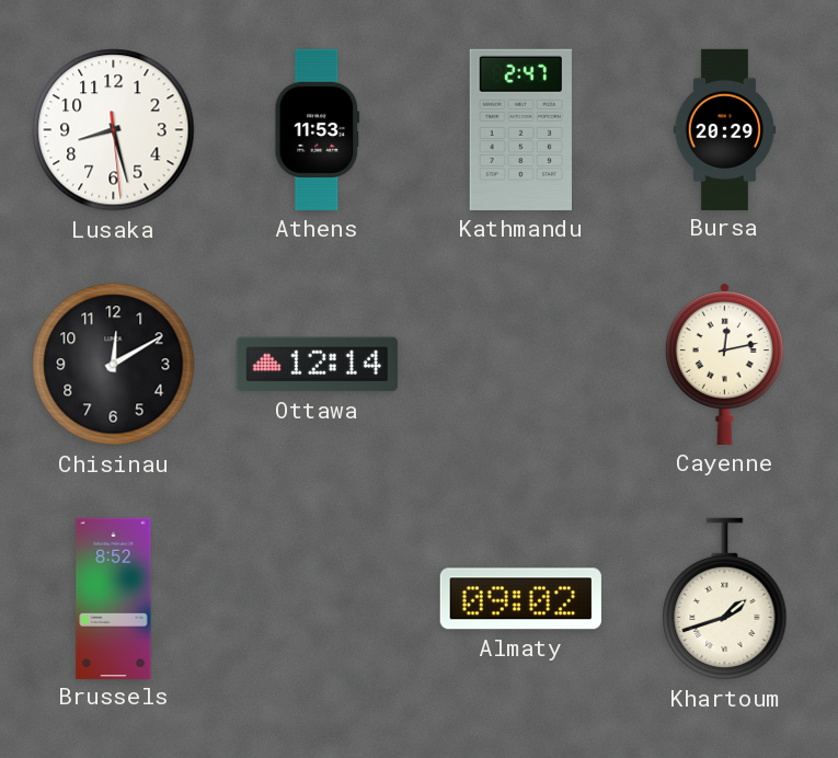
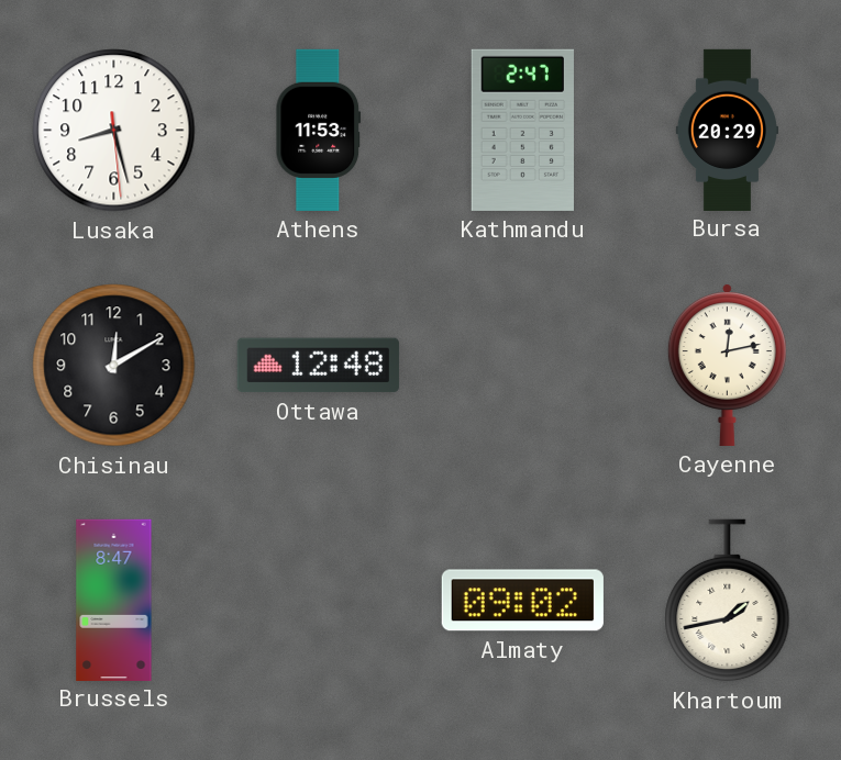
Ottawa: 12:14 -> 12:48
Brussels: 8:52 -> 8:47
Khartoum: 1:42 -> 1:43
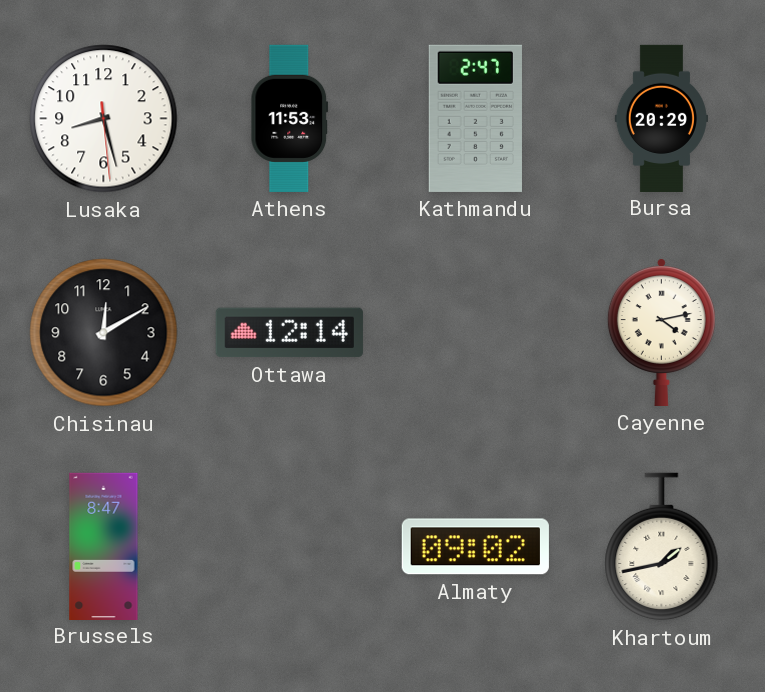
Ottawa: 12:48 -> 12:14
Cayenne: 12:13 -> 4:13
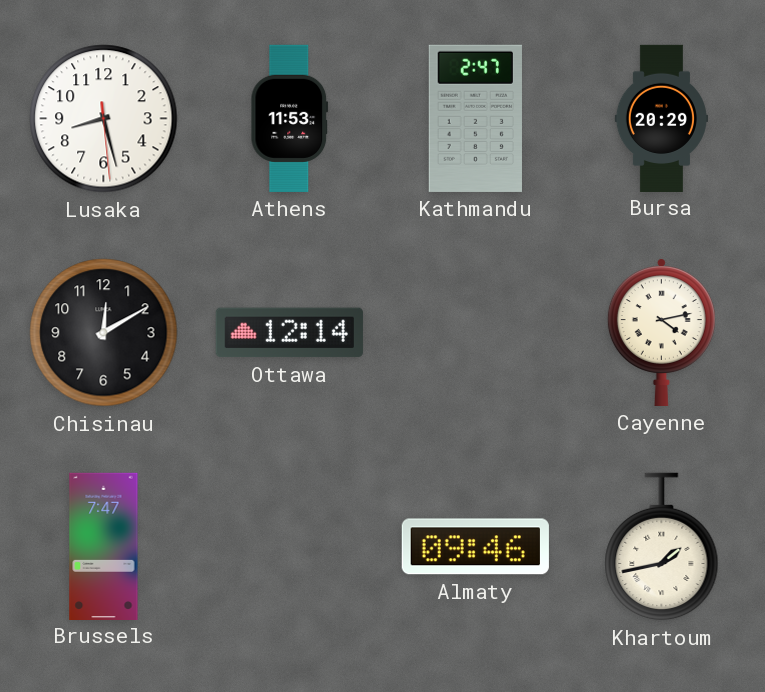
Brussels: 8:47 -> 7:47
Almaty: 09:02 -> 09:46
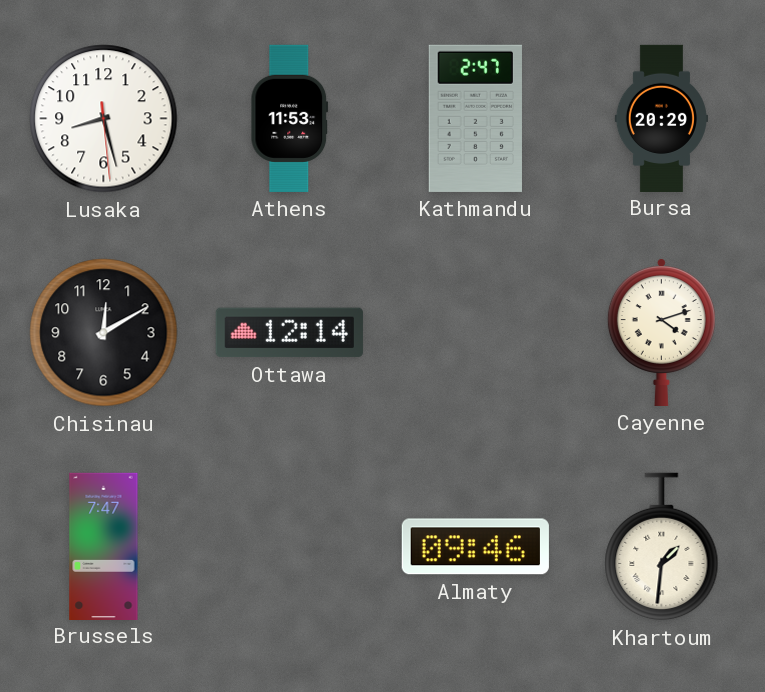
Cayenne: 4:13 -> 4:12
Khartoum: 1:43 -> 1:31
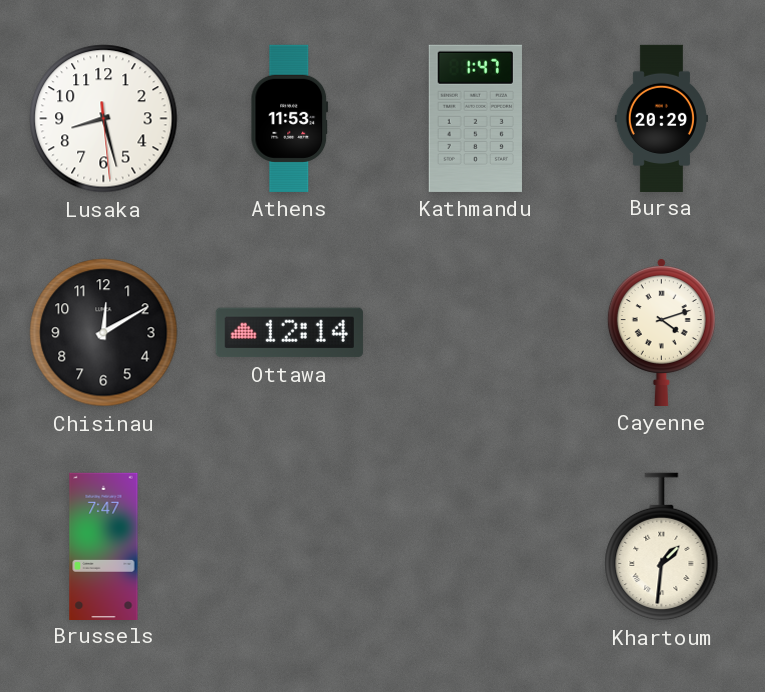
Kathmandu: 2:47 -> 1:47
Almaty: 09:46 -> none
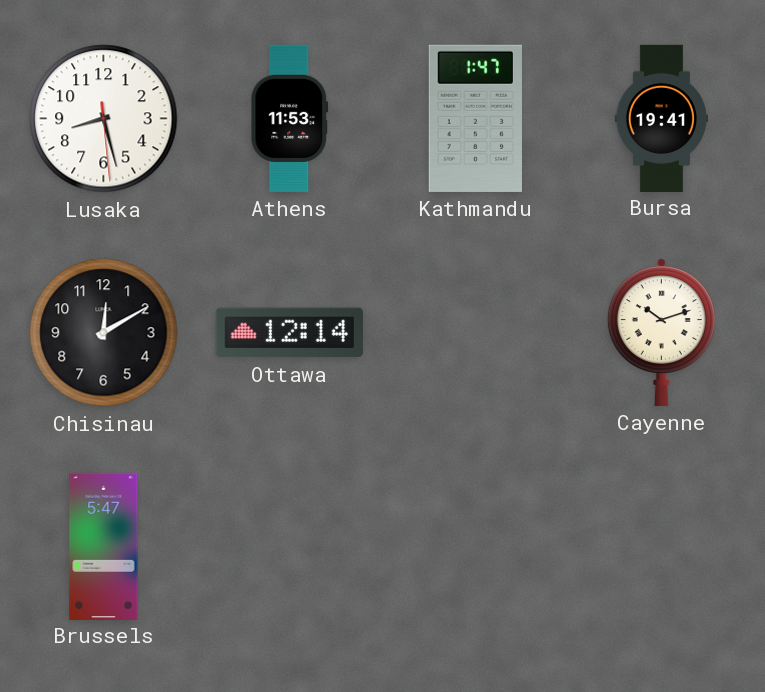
Bursa: 20:29 -> 19:41
Cayenne: 4:12 -> 10:12
Brussels: 7:47 -> 5:47
Khartoum: 1:31 -> none
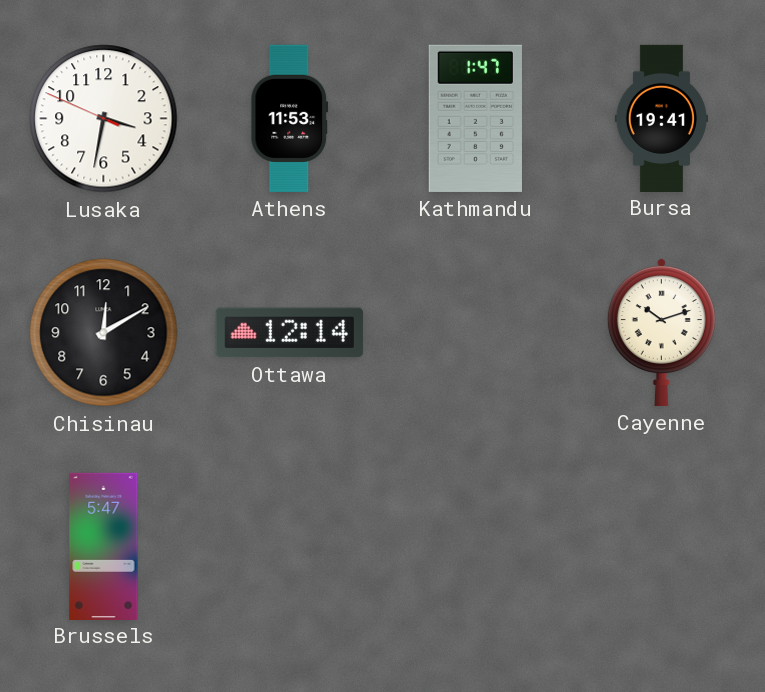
Lusaka: 8:27 -> 3:31
